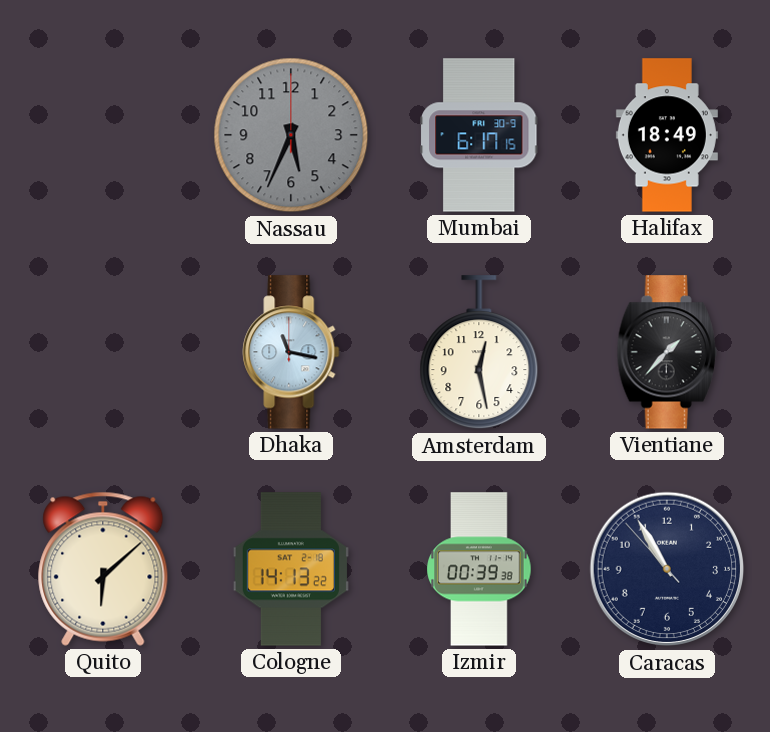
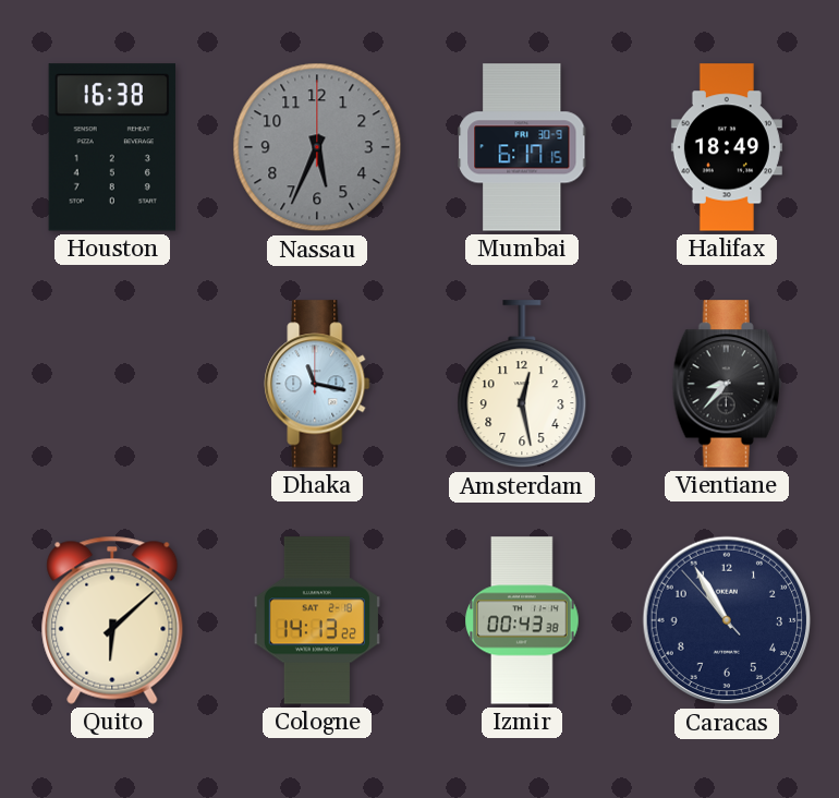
Houston: none -> 16:38
Vientiane: 1:37 -> 8:37
Izmir: 00:39 -> 00:43
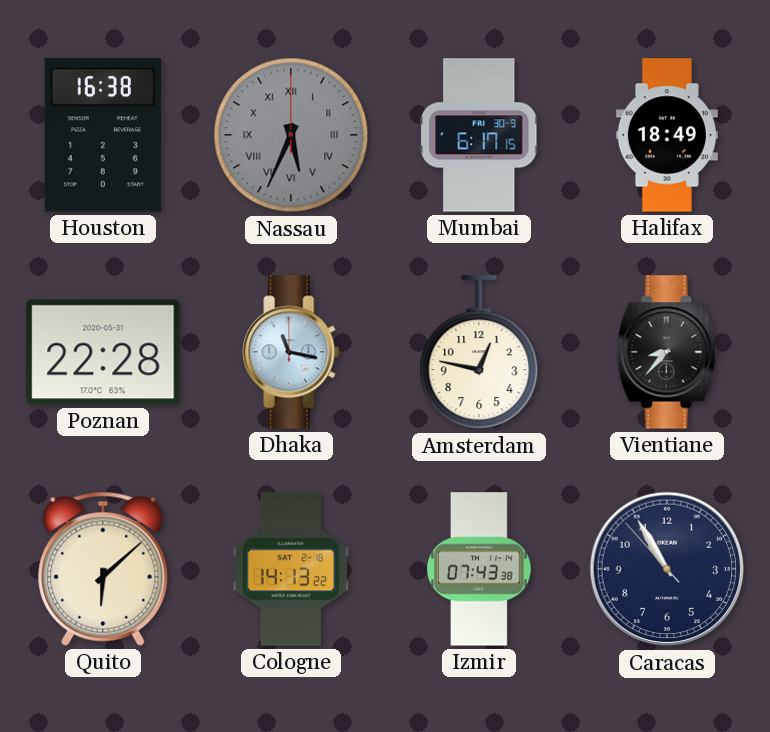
Nassau numerals: Arabic -> Roman
Poznan: none -> 22:28
Amsterdam: 12:28 -> 12:47
Izmir: 00:43 -> 07:43
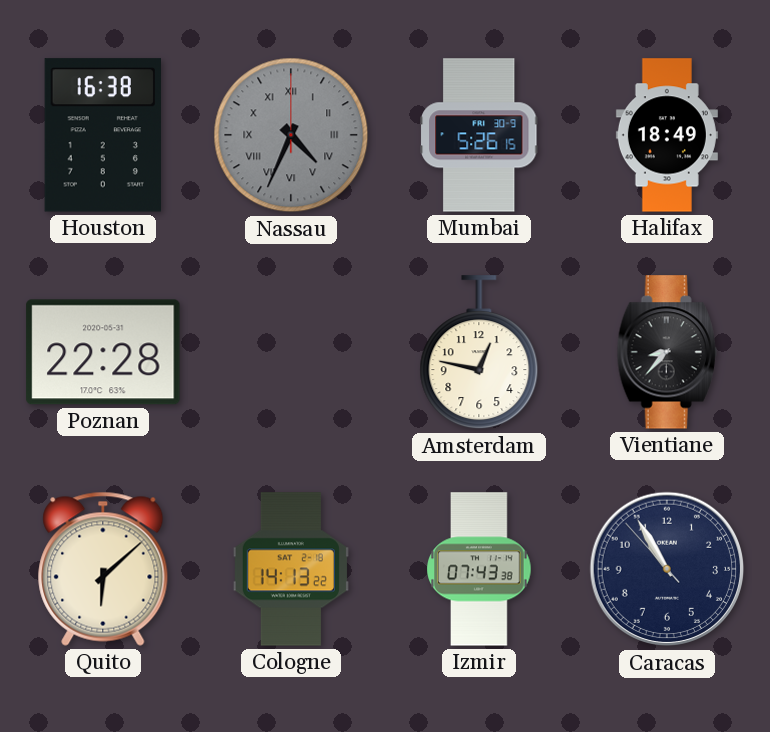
Nassau: 5:34 -> 4:34
Mumbai: 6:17 -> 5:26
Dhaka: 11:17 -> none
